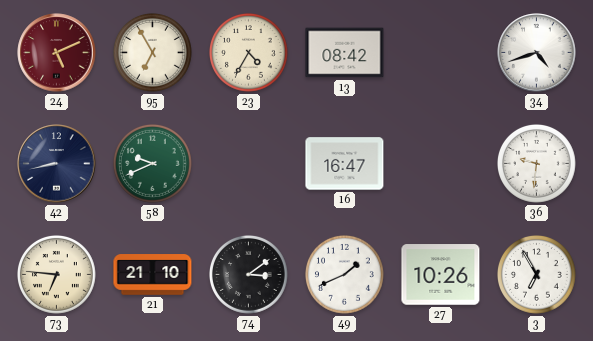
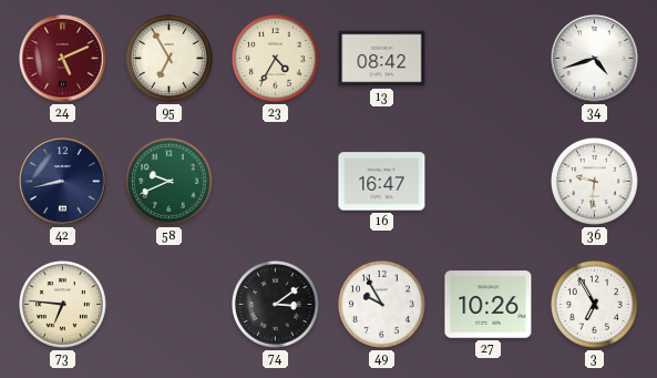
21: 21:10 -> none
49: 1:41 -> 9:55
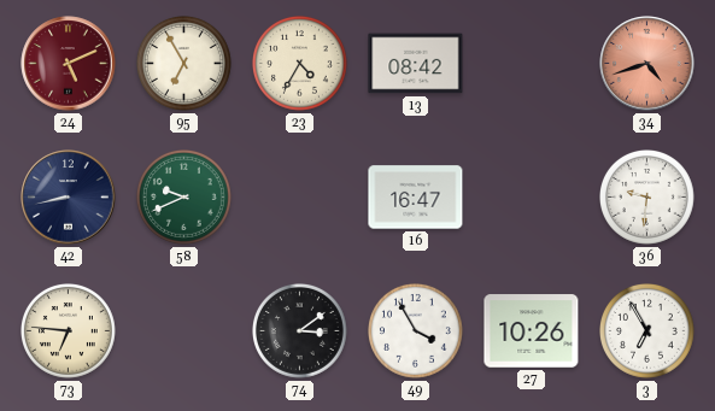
34 dial: white -> salmon
49: 9:55 -> 3:55
